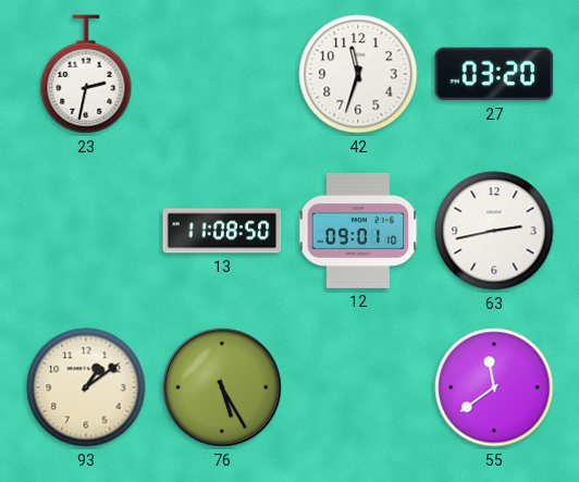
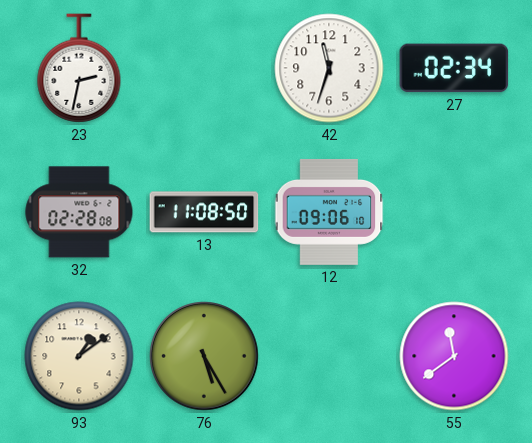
27: 03:20 -> 02:34
32: none -> 02:28
12: 09:01 -> 09:06
63: 2:43 -> none
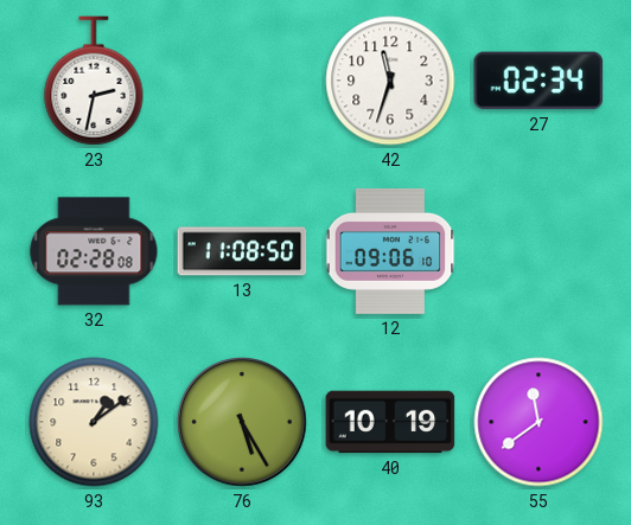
40: none -> 10:19
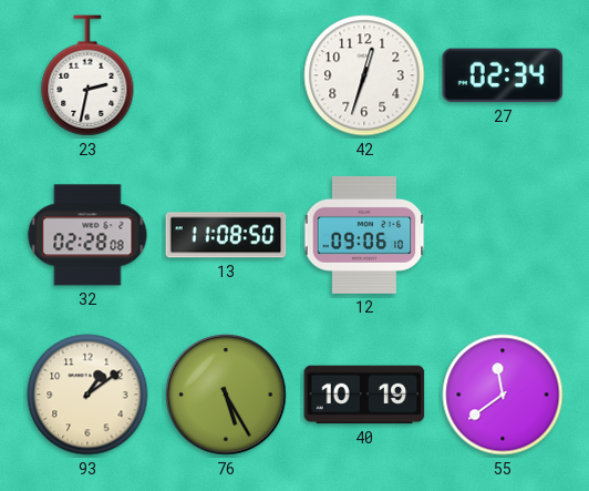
42: 11:33 -> 12:33
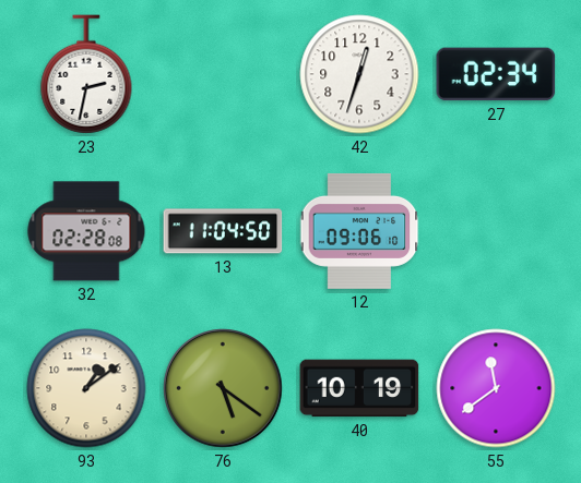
13: 11:08 -> 11:04
76: 5:25 -> 5:21
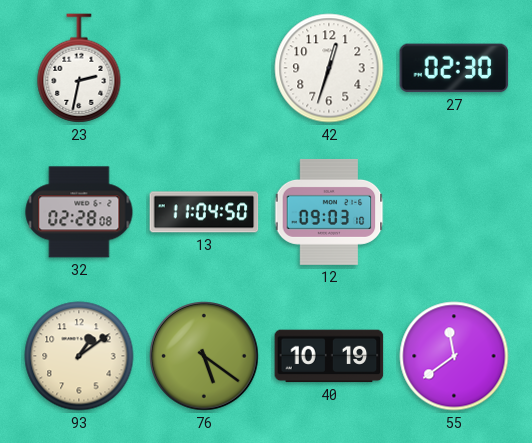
27: 02:34 -> 02:30
12: 09:06 -> 09:03
